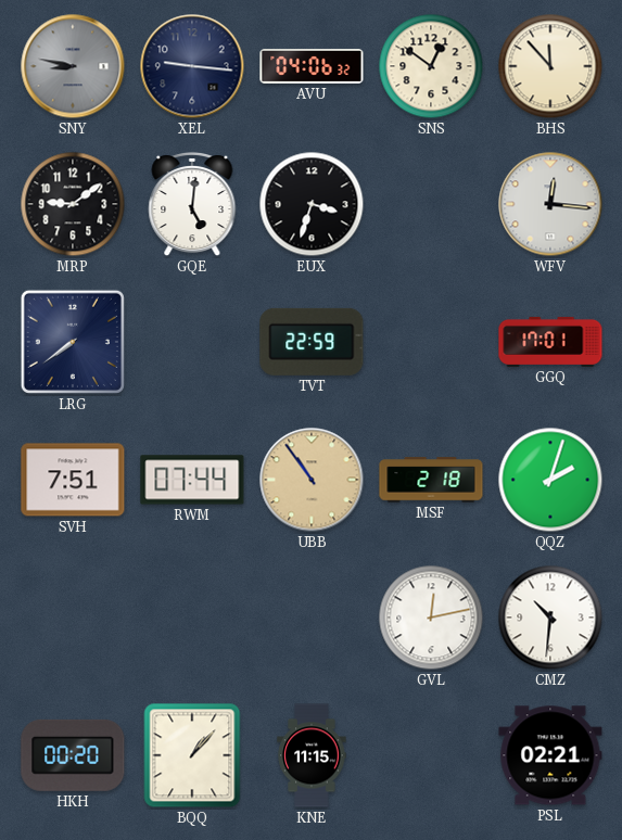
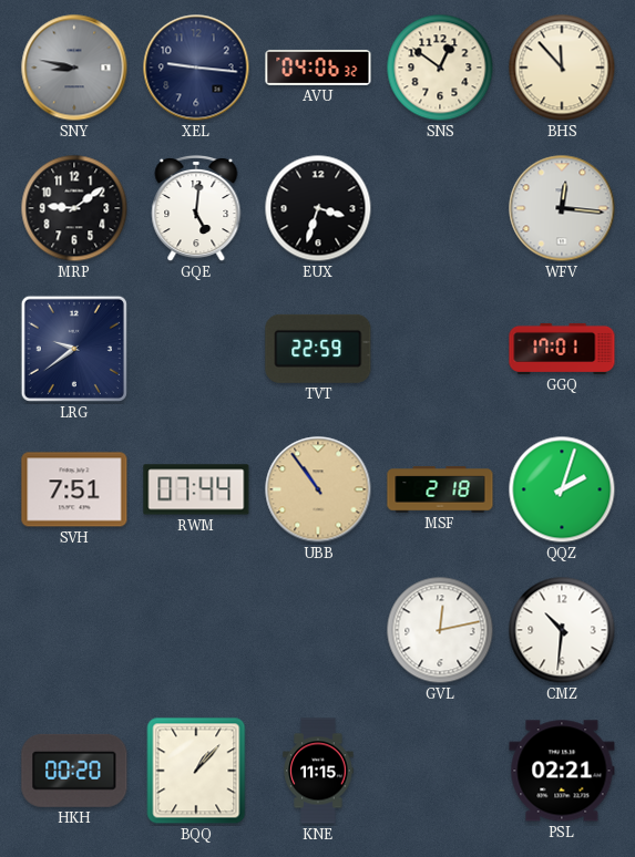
LRG: 7:39 -> 9:39
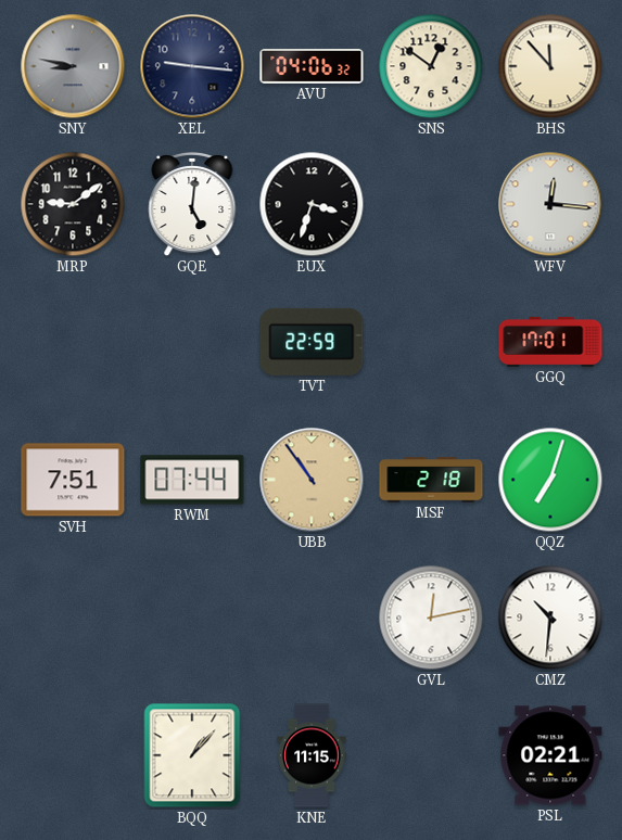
LRG: 9:39 -> none
QQZ: 2:03 -> 7:03
HKH: 00:20 -> none
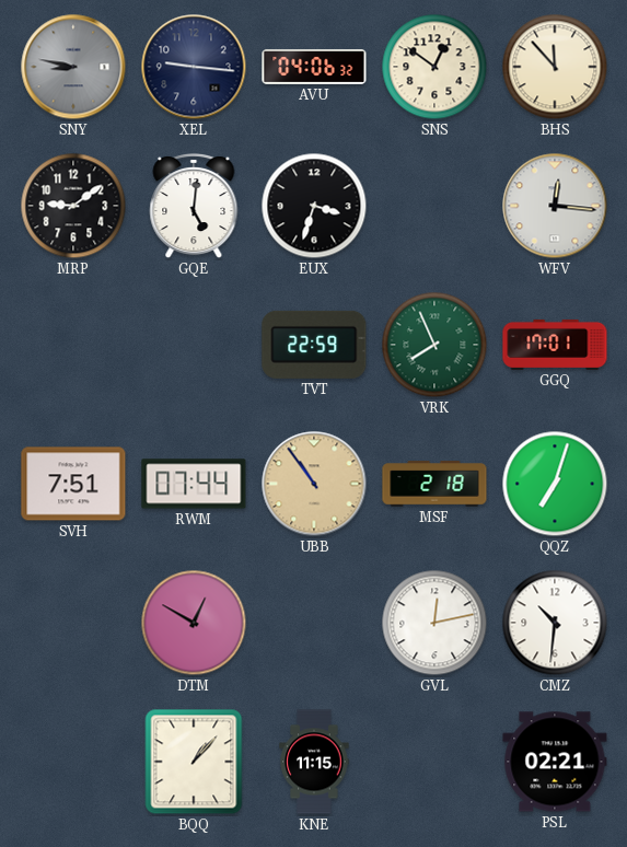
VRK: none -> 7:56
DTM: none -> 12:50
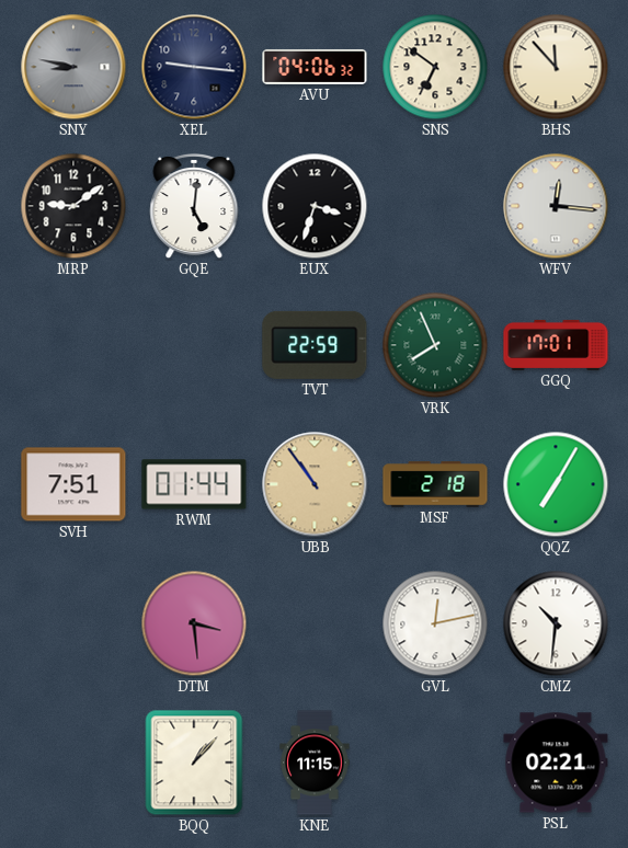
SNS: 12:51 -> 6:51
RWM: 07:44 -> 01:44
QQZ: 7:03 -> 7:05
DTM: 12:50 -> 3:29
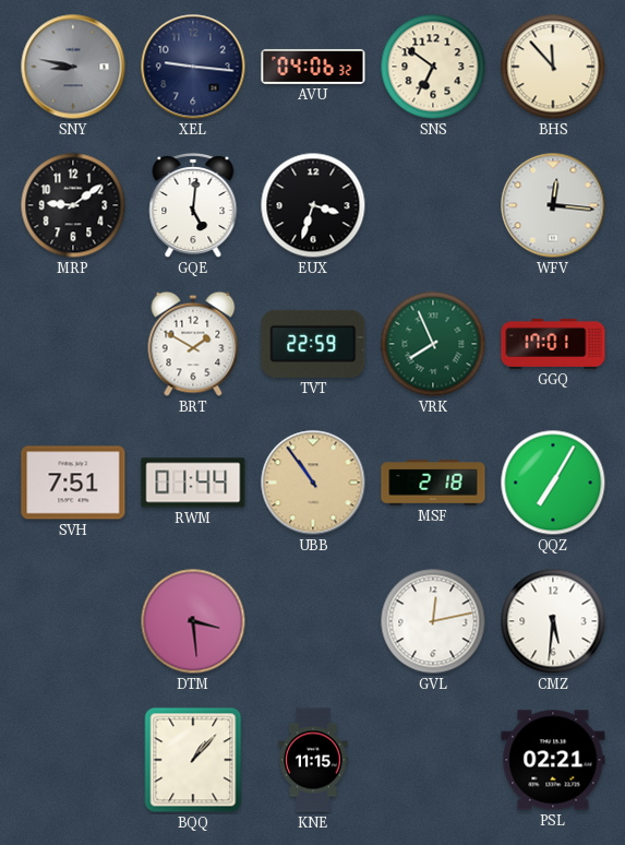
BRT: none -> 1:50
CMZ: 10:31 -> 5:31
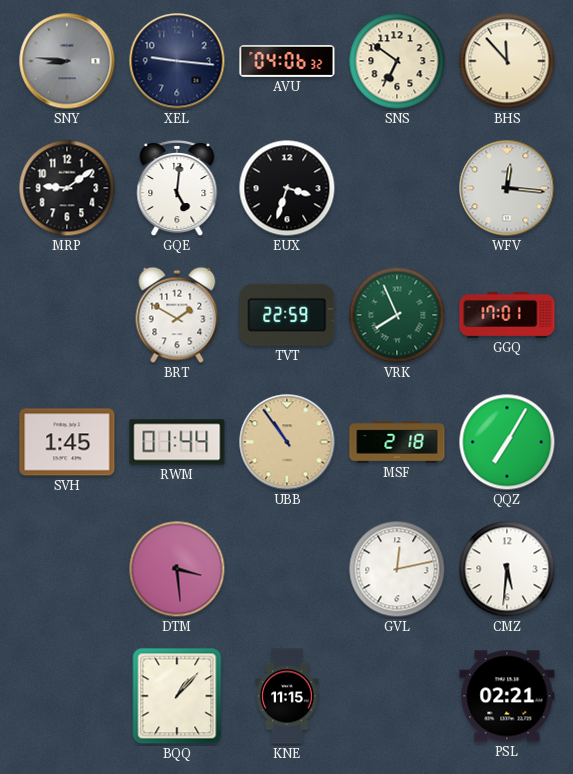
SNY: 8:47 -> 8:46
SVH: 7:51 -> 1:45
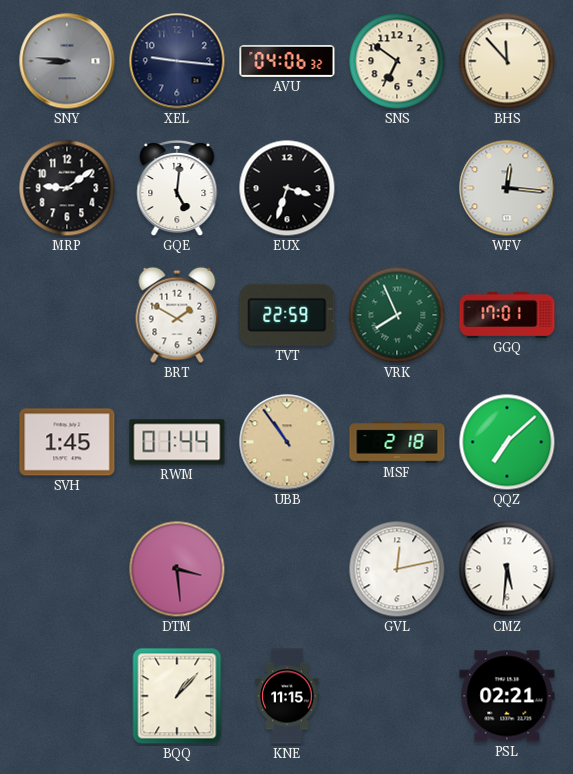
QQZ: 7:05 -> 7:08
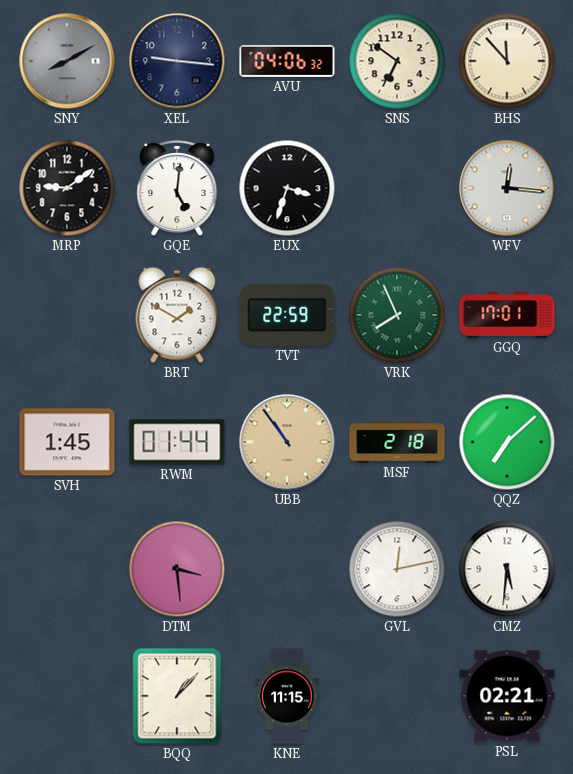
SNY: 8:46 -> 8:10
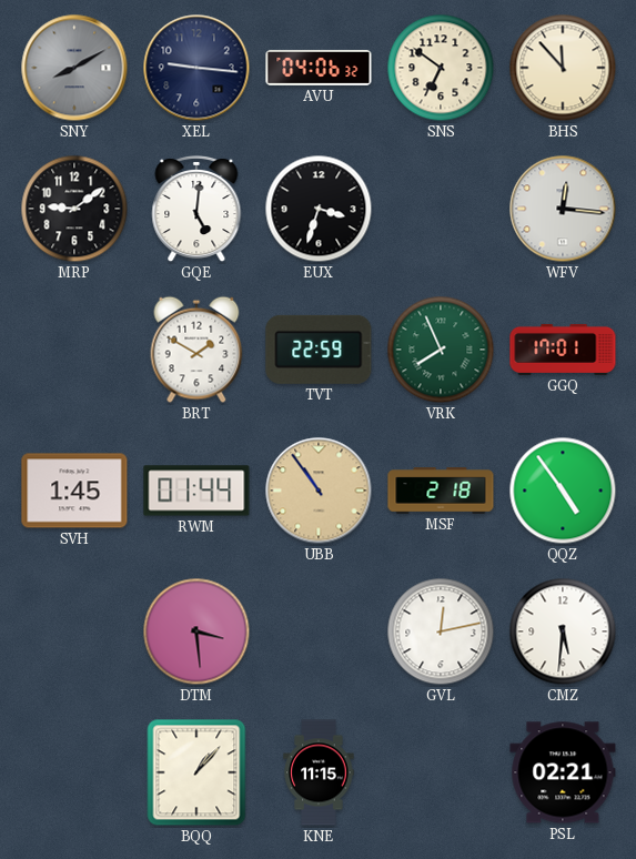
QQZ: 7:08 -> 4:54
